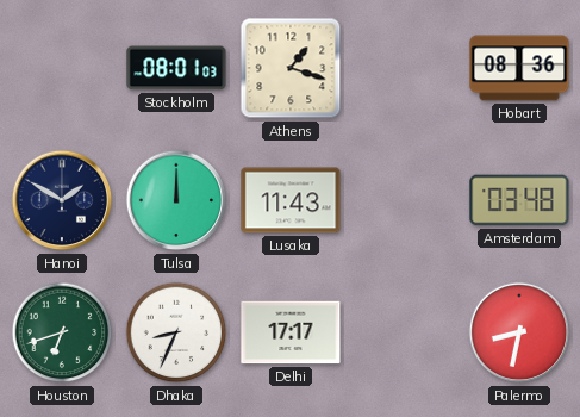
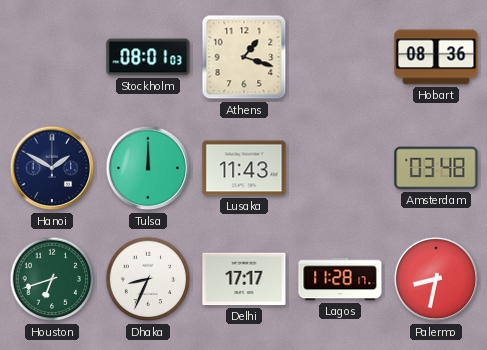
Lagos: none -> 11:28
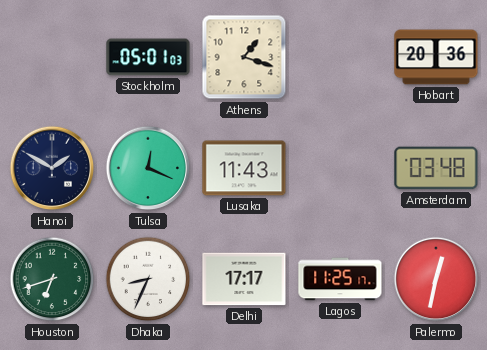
Stockholm: 08:01 -> 05:01
Hobart: 08:36 -> 20:36
Tulsa: 12:00 -> 12:19
Lagos: 11:28 -> 11:25
Palermo: 8:32 -> 12:32
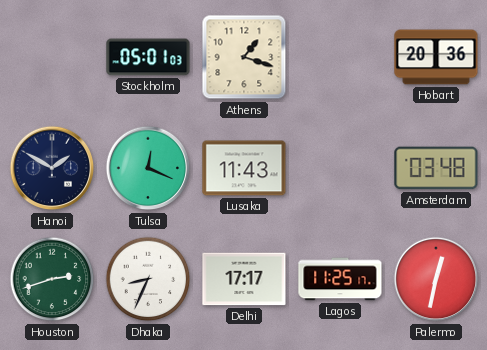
Houston: 6:42 -> 2:42
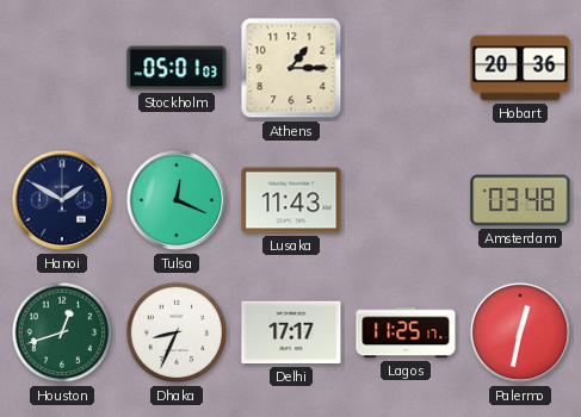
Athens: 1:18 -> 1:15
Houston: 2:42 -> 12:42
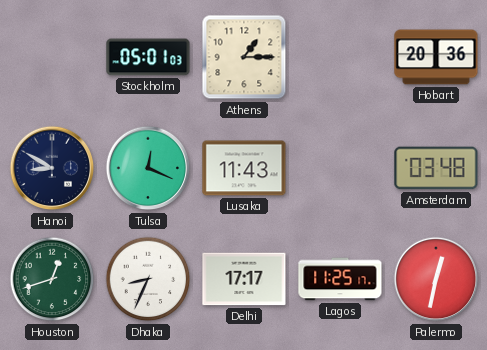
Hanoi: 1:50 -> 8:50
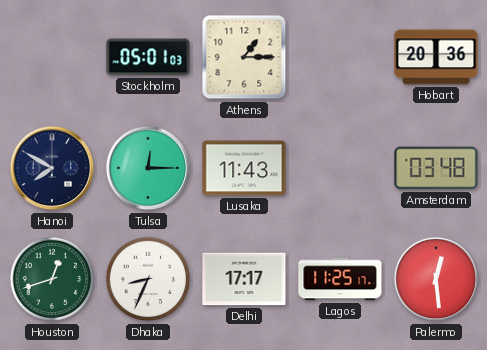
Hanoi: 8:50 -> 7:50
Tulsa: 12:19 -> 12:15
Palermo: 12:32 -> 12:29
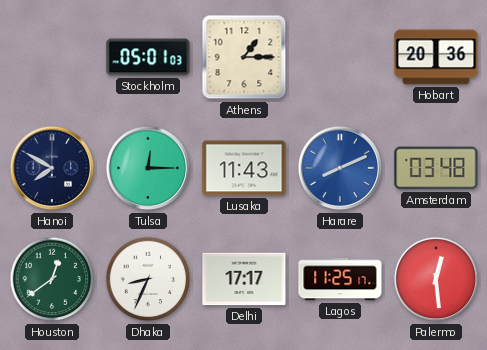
Harare: none -> 8:11
Houston: 12:42 -> 12:39
